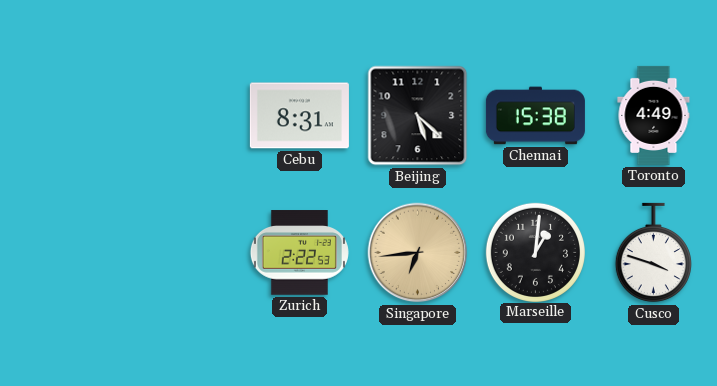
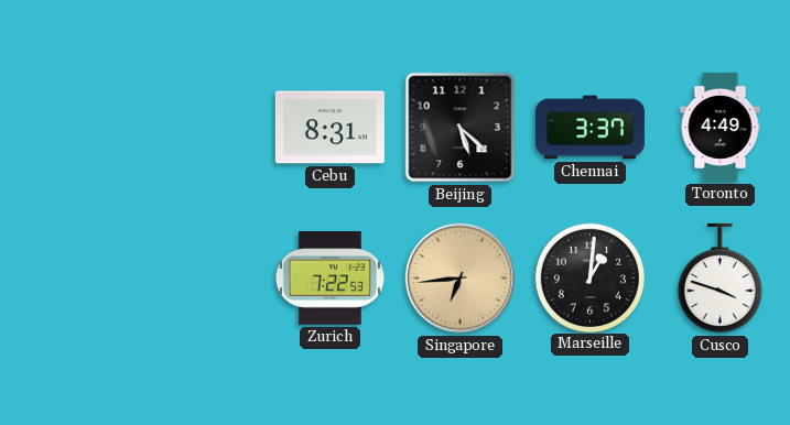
Chennai: 15:38 -> 3:37
Zurich: 2:22 -> 7:22
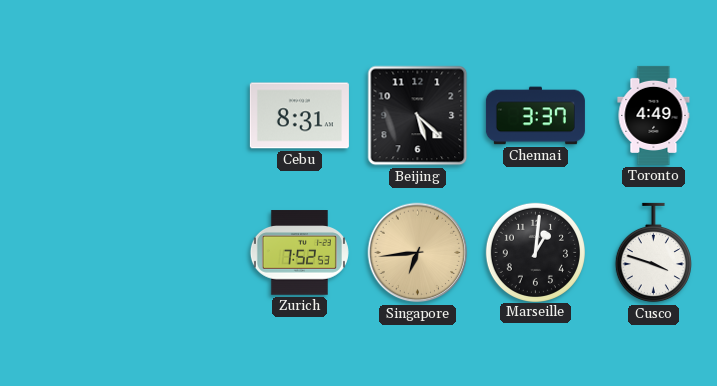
Zurich: 7:22 -> 7:52
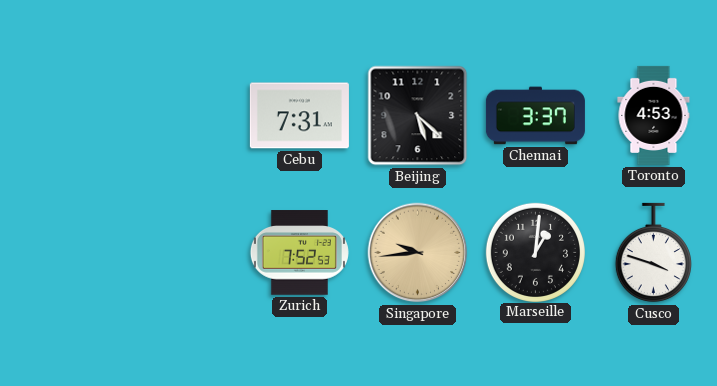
Cebu: 8:31 -> 7:31
Toronto: 4:49 -> 4:53
Singapore: 6:44 -> 9:44
